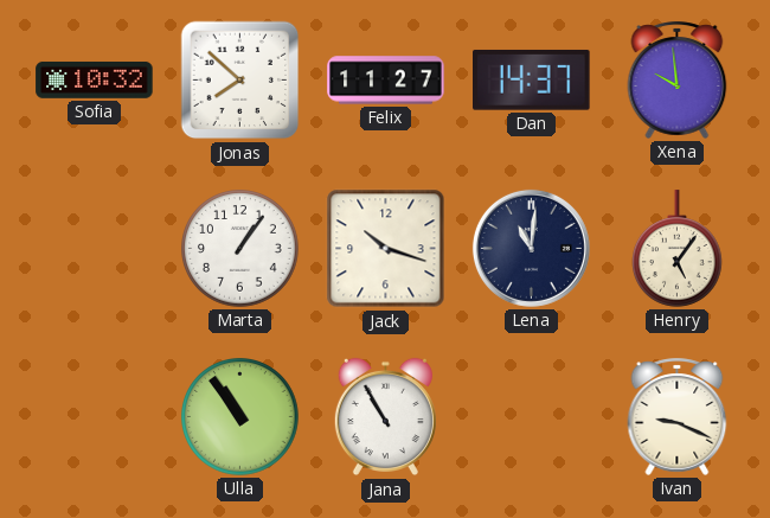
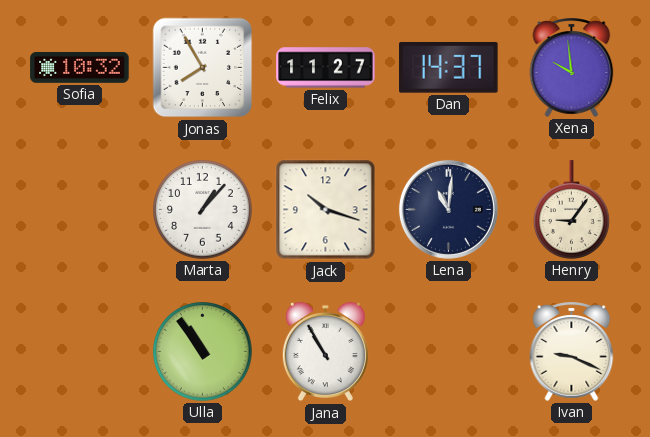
Jonas: 7:52 -> 7:55
Marta: 1:06 -> 1:07
Henry: 5:06 -> 9:06
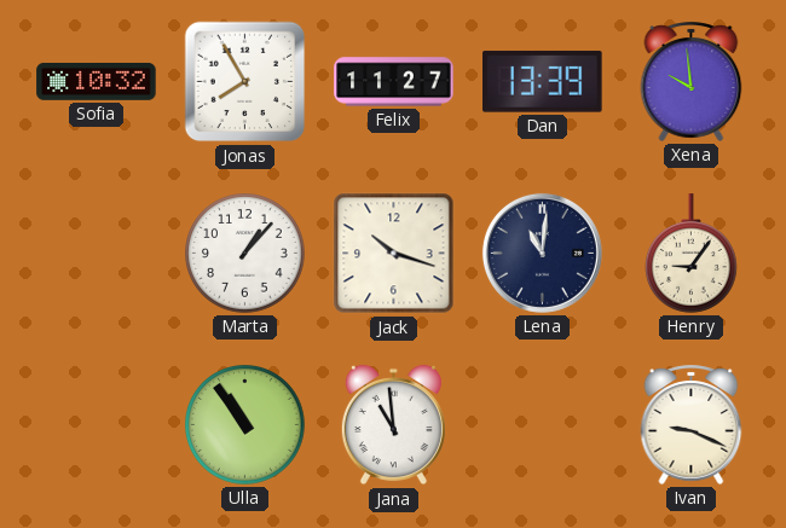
Dan: 14:37 -> 13:39
Jana: 10:55 -> 10:59
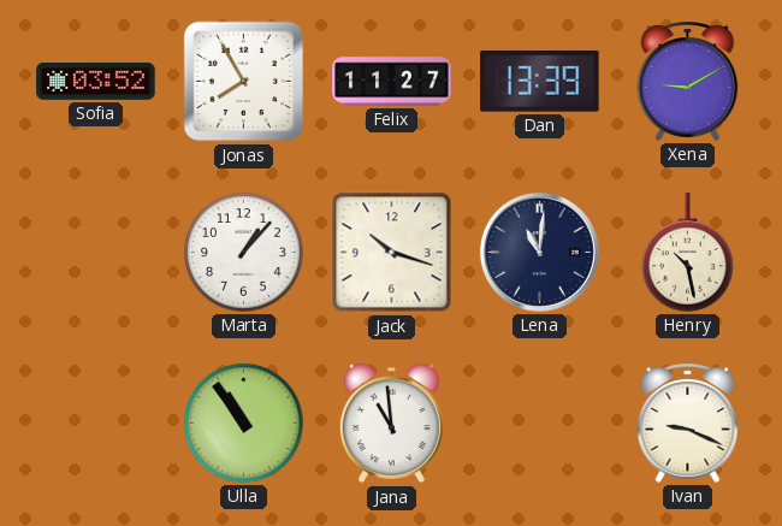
Sofia: 10:32 -> 03:52
Xena: 9:59 -> 9:10
Henry: 9:06 -> 10:28
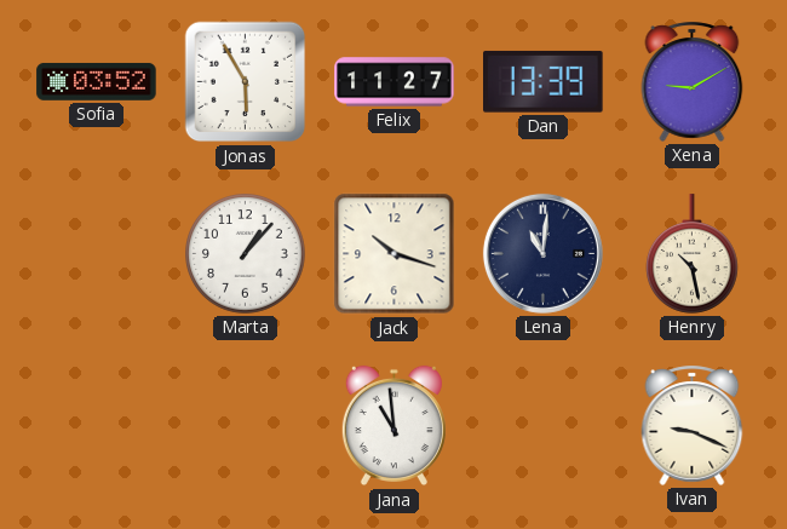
Jonas: 7:55 -> 5:55
Ulla: 10:54 -> none
